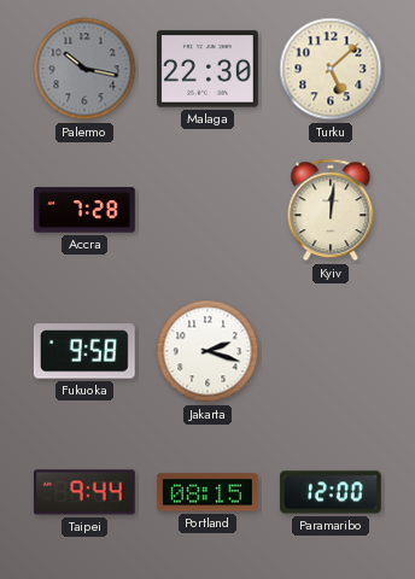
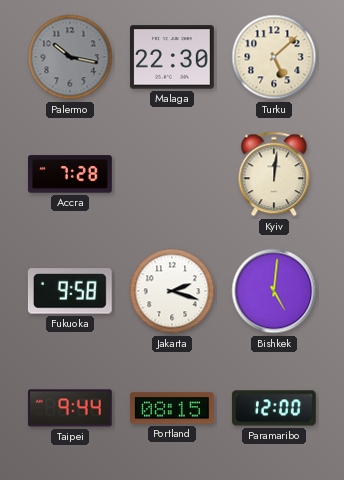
Bishkek: none -> 5:01
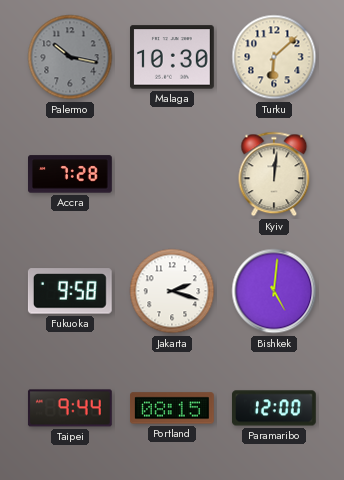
Malaga: 22:30 -> 10:30
Turku: 5:08 -> 6:08
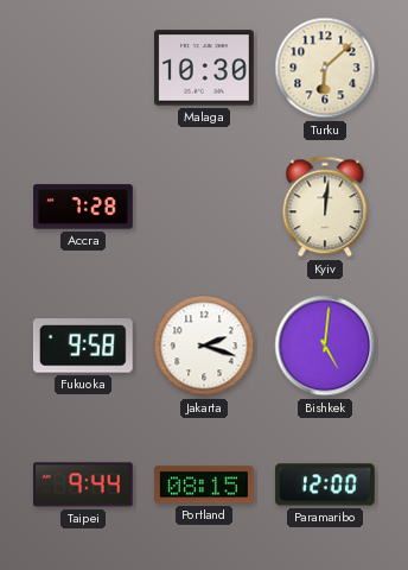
Palermo: 10:17 -> none
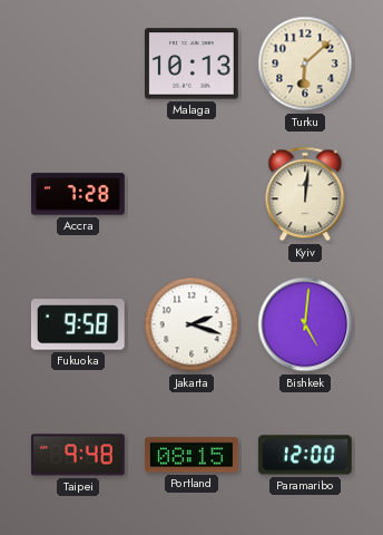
Malaga: 10:30 -> 10:13
Taipei: 9:44 -> 9:48
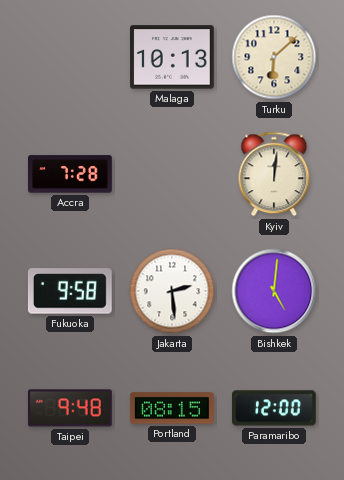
Jakarta: 2:18 -> 2:29
